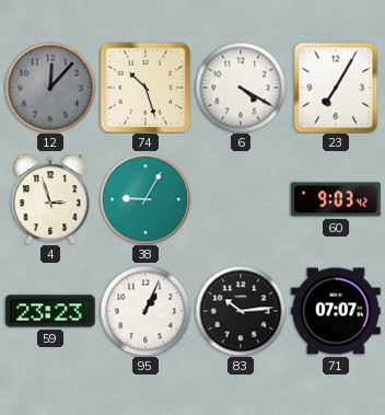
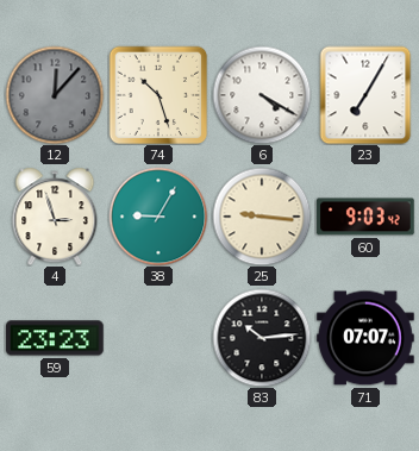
25: none -> 9:16
95: 1:04 -> none
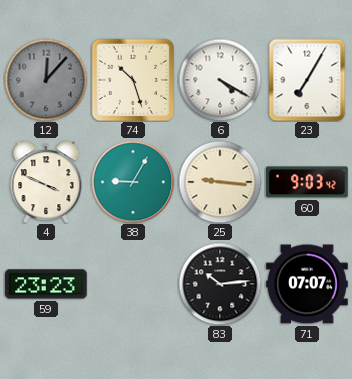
4: 2:57 -> 3:49
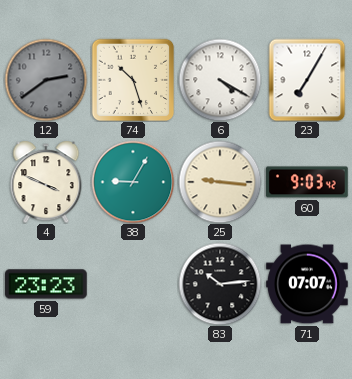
12: 12:07 -> 2:39
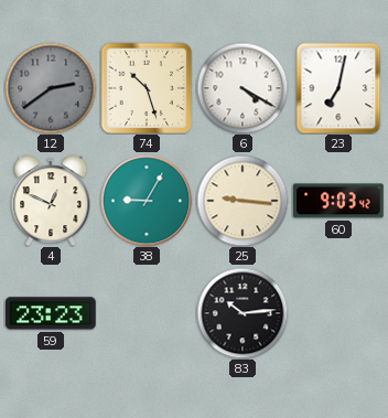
23: 7:05 -> 7:02
4: 3:49 -> 12:49
71: 07:07 -> none
